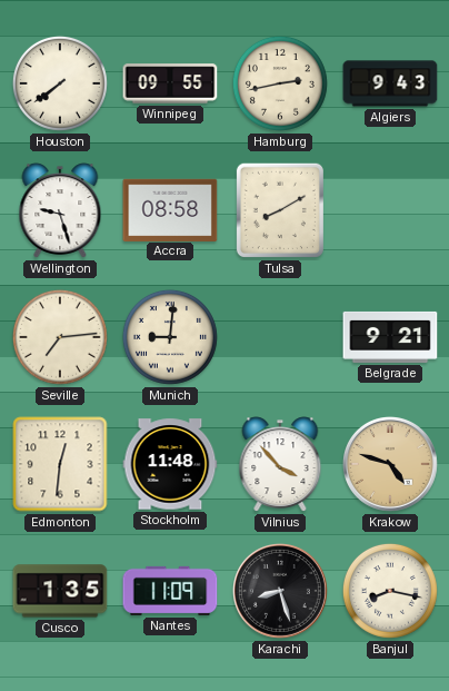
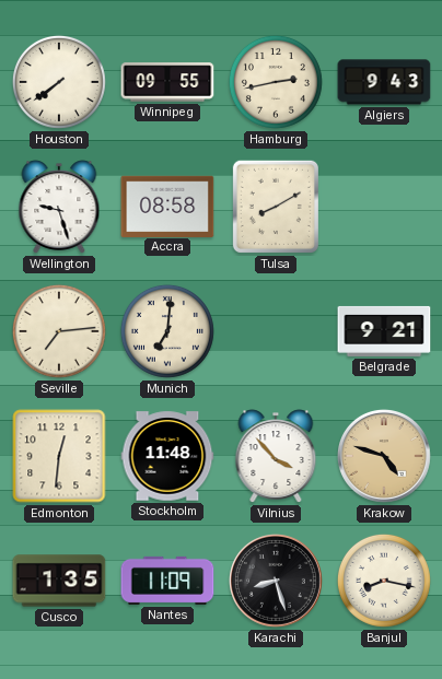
Munich: 9:01 -> 7:01
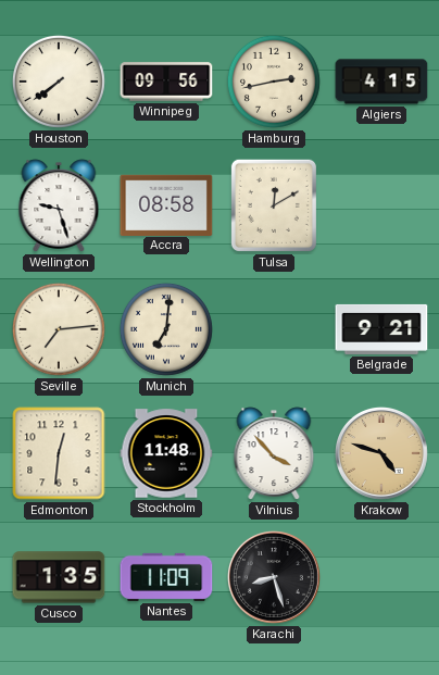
Winnipeg: 09:55 -> 09:56
Algiers: 9:43 -> 4:15
Tulsa: 8:10 -> 12:10
Banjul: 8:17 -> none
